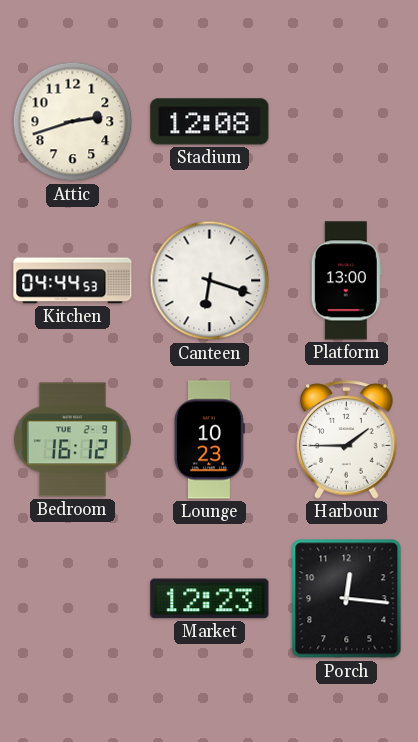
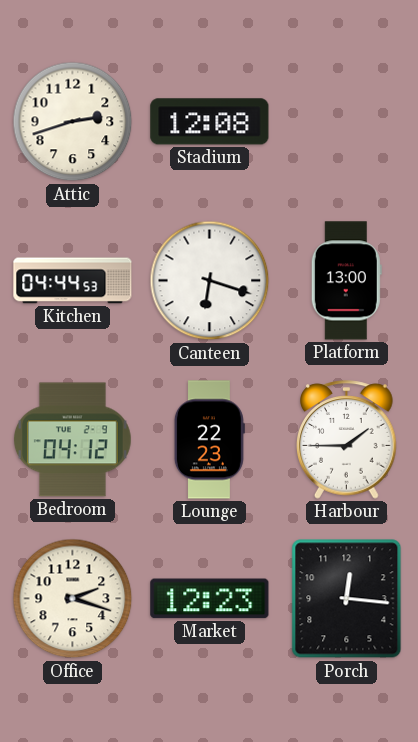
Bedroom: 16:12 -> 04:12
Lounge: 10:23 -> 22:23
Office: none -> 2:18
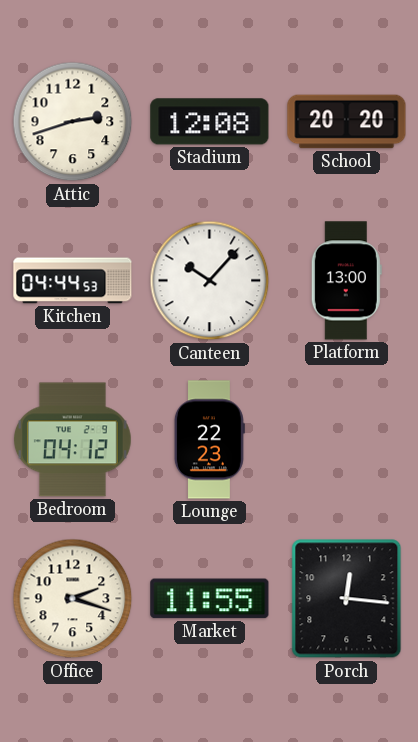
School: none -> 20:20
Canteen: 6:18 -> 10:07
Harbour: 1:45 -> none
Market: 12:23 -> 11:55
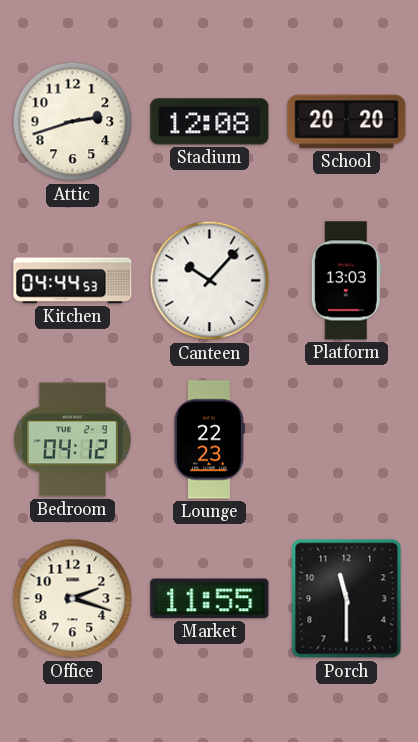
Platform: 13:00 -> 13:03
Porch: 12:16 -> 11:30
